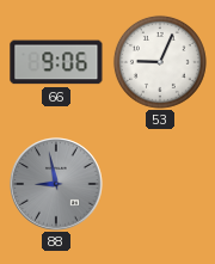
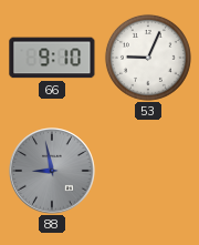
66: 9:06 -> 9:10
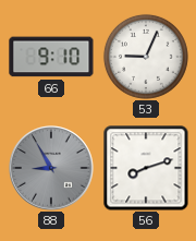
88: 8:58 -> 8:55
56: none -> 8:12
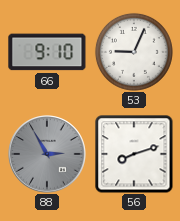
88: 8:55 -> 2:55
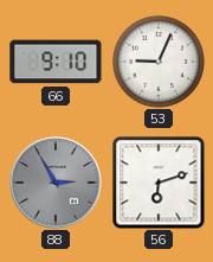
56: 8:12 -> 6:12
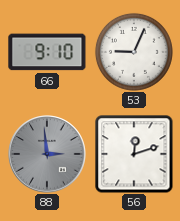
88: 2:55 -> 2:59
56: 6:12 -> 12:12
